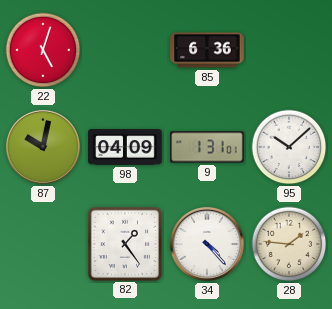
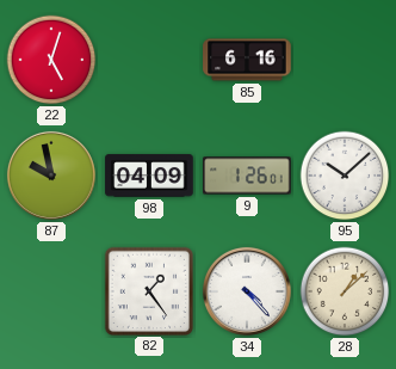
85: 6:36 -> 6:16
87: 10:02 -> 9:58
9: 1:31 -> 1:26
28: 1:46 -> 1:08
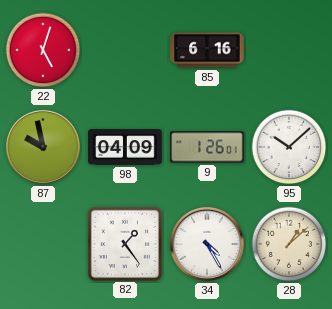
34: 4:23 -> 4:25
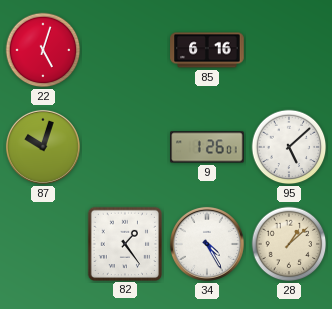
87: 9:58 -> 10:03
98: 04:09 -> none
95: 10:08 -> 5:08
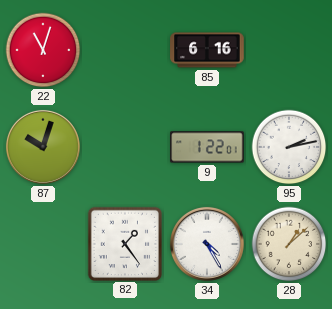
22: 5:03 -> 11:03
9: 1:26 -> 1:22
95: 5:08 -> 2:13
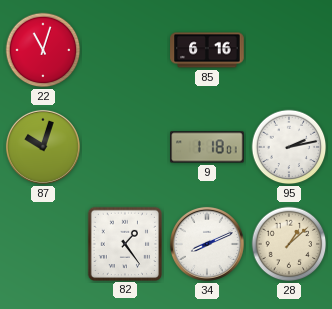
9: 1:22 -> 1:18
34: 4:25 -> 8:11
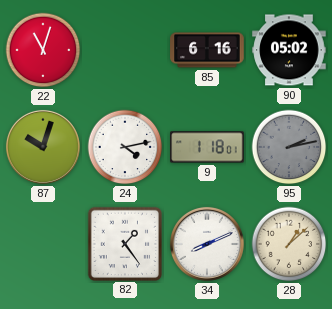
90: none -> 05:02
24: none -> 4:13
95 dial: white -> grey
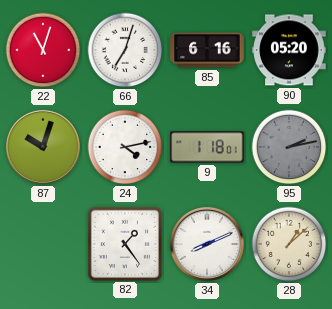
66: none -> 7:03
90: 05:02 -> 05:20
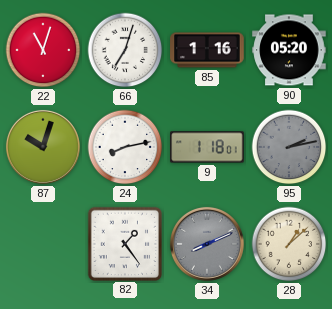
85: 6:16 -> 1:16
24: 4:13 -> 8:13
34 dial: white -> grey
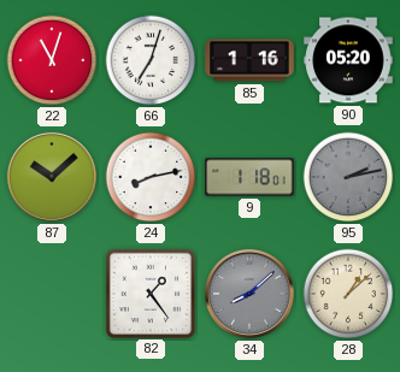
87: 10:03 -> 10:08
34: 8:11 -> 8:08
